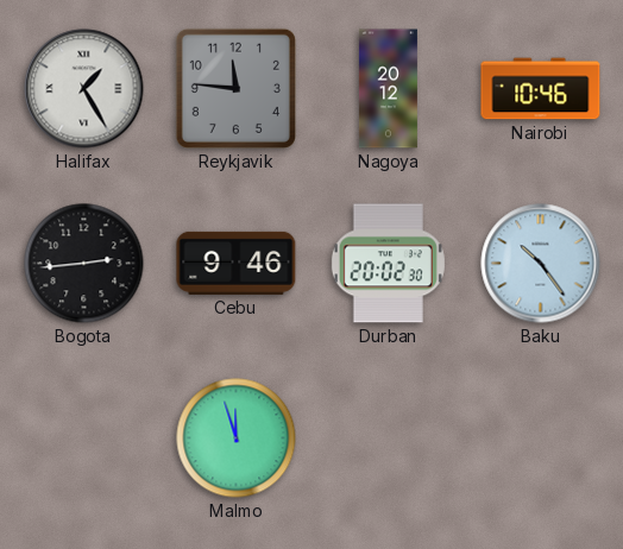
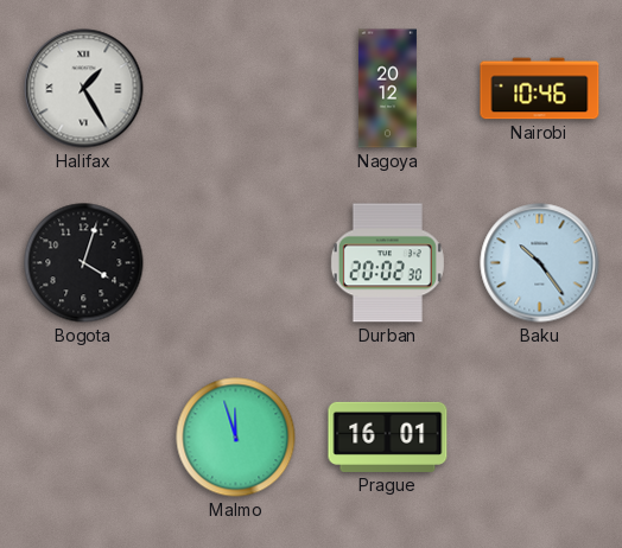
Reykjavik: 11:46 -> none
Bogota: 2:44 -> 4:03
Cebu: 9:46 -> none
Prague: none -> 16:01
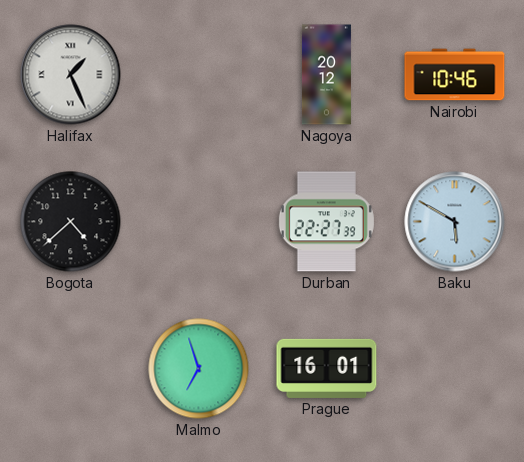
Halifax: 1:25 -> 1:26
Bogota: 4:03 -> 4:38
Durban: 20:02 -> 22:27
Baku: 10:24 -> 5:50
Malmo: 11:57 -> 6:57
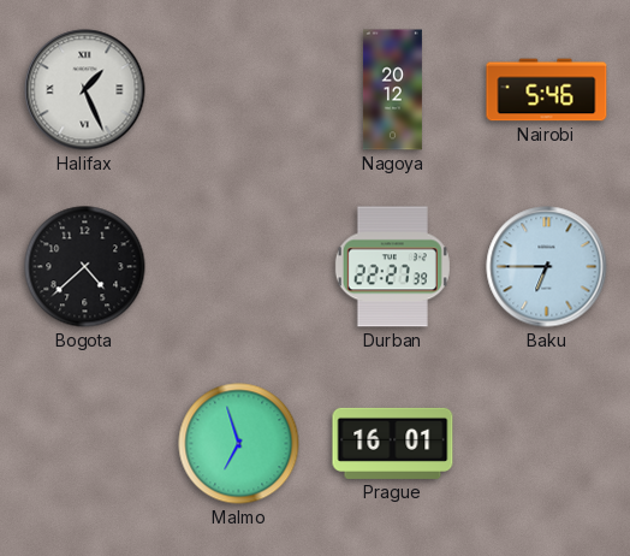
Nairobi: 10:46 -> 5:46
Baku: 5:50 -> 6:45
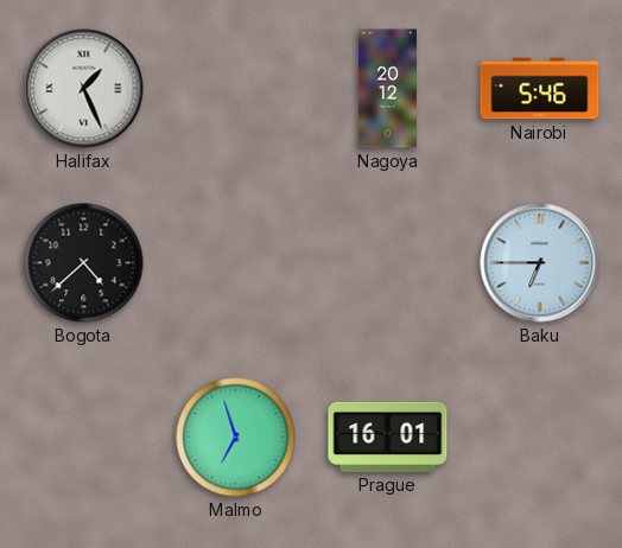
Durban: 22:27 -> none
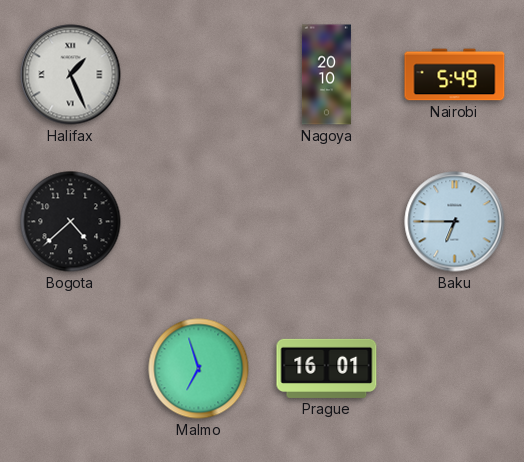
Nagoya: 20:12 -> 20:10
Nairobi: 5:46 -> 5:49
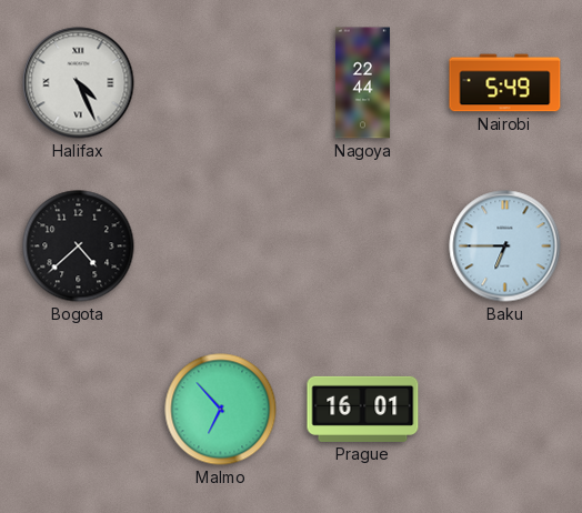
Halifax: 1:26 -> 4:26
Nagoya: 20:10 -> 22:44
Malmo: 6:57 -> 6:53
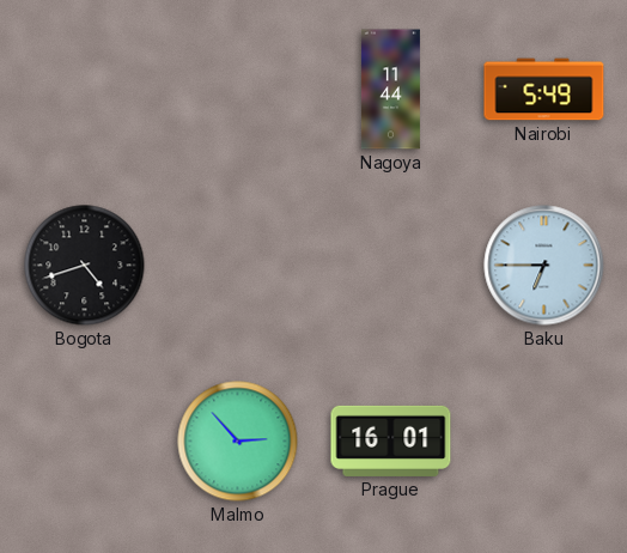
Halifax: 4:26 -> none
Nagoya: 22:44 -> 11:44
Bogota: 4:38 -> 4:42
Malmo: 6:53 -> 2:53
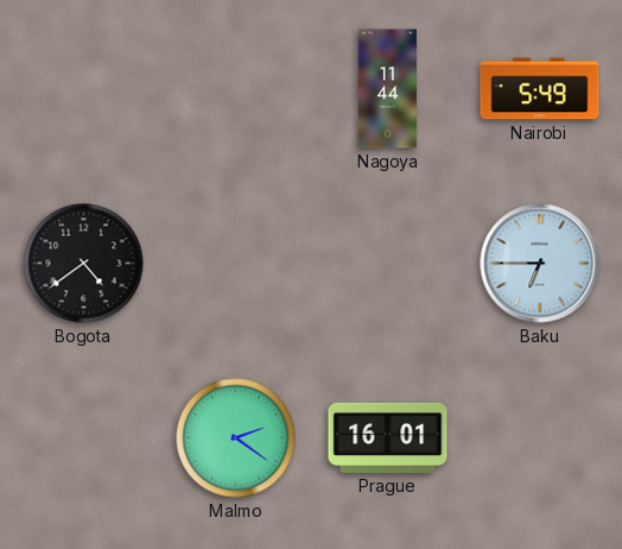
Bogota: 4:42 -> 4:39
Malmo: 2:53 -> 2:21
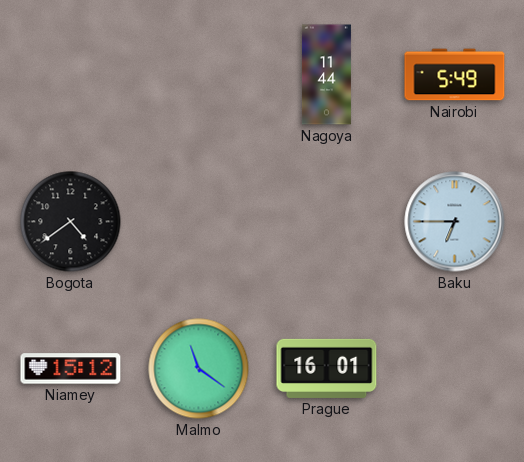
Niamey: none -> 15:12
Malmo: 2:21 -> 11:21
